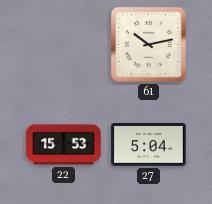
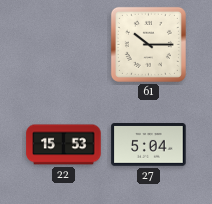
61: 10:13 -> 10:15
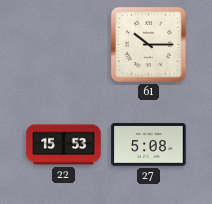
27: 5:04 -> 5:08
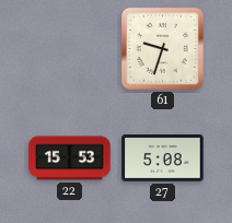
61: 10:15 -> 9:33
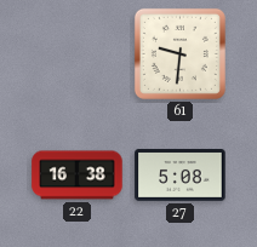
61: 9:33 -> 9:31
22: 15:53 -> 16:38
